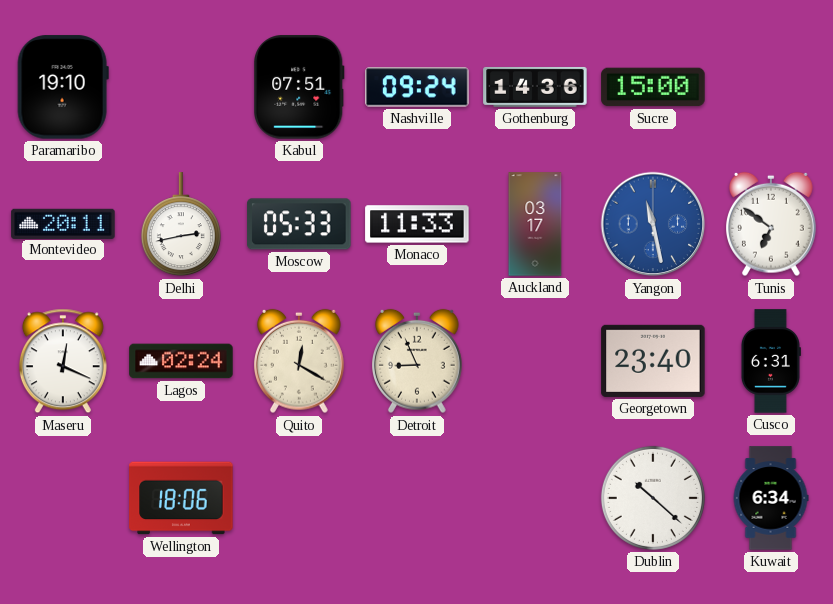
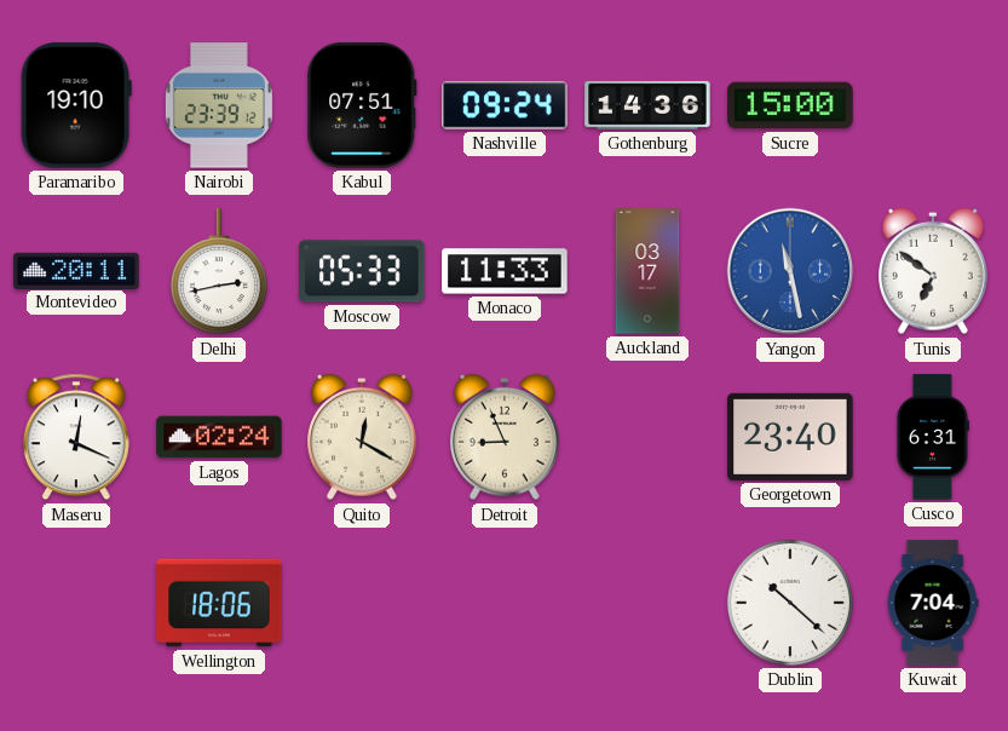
Nairobi: none -> 23:39
Kuwait: 6:34 -> 7:04
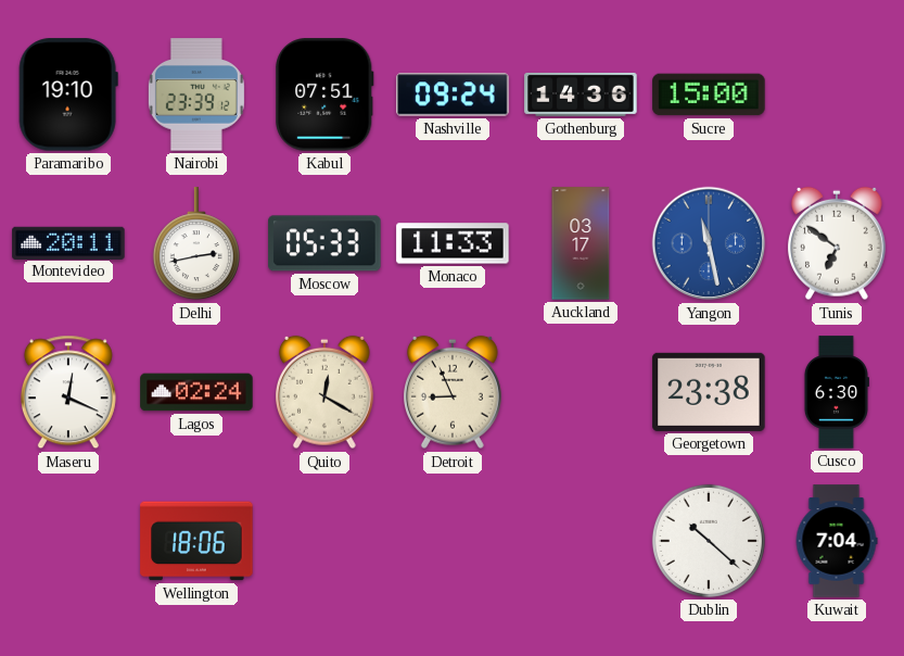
Georgetown: 23:40 -> 23:38
Cusco: 6:31 -> 6:30
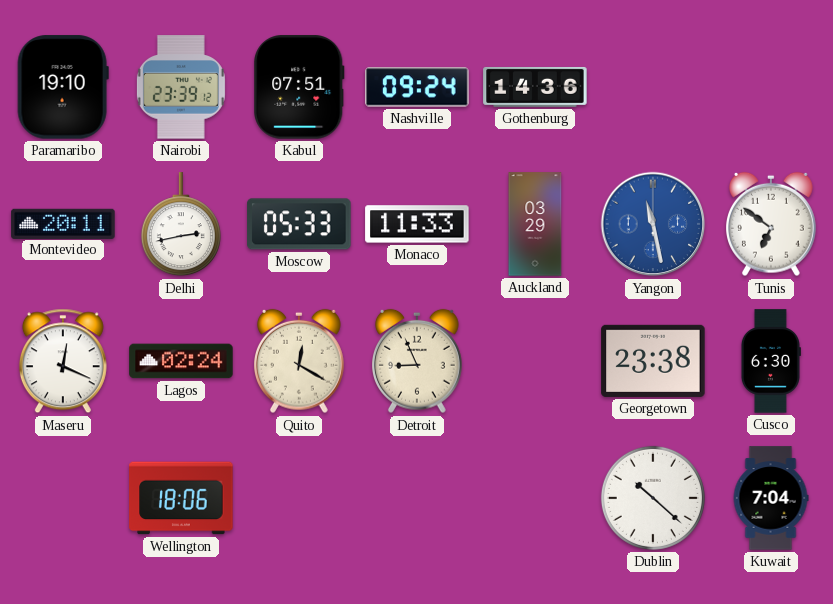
Sucre: 15:00 -> none
Auckland: 03:17 -> 03:29
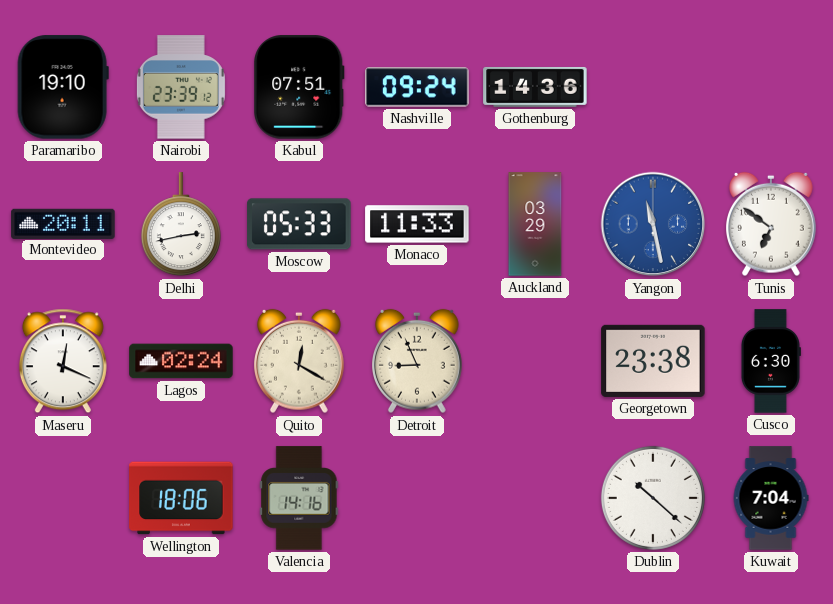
Valencia: none -> 14:16
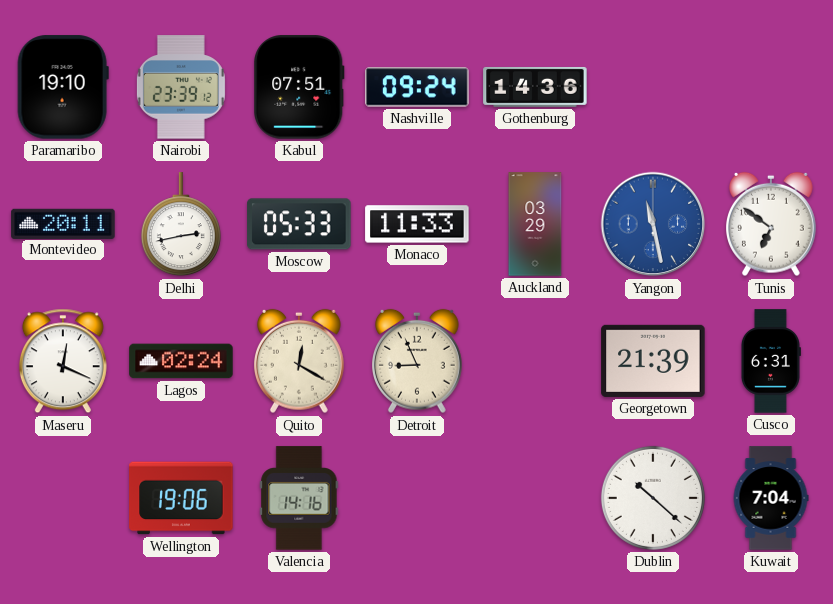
Georgetown: 23:38 -> 21:39
Cusco: 6:30 -> 6:31
Wellington: 18:06 -> 19:06
